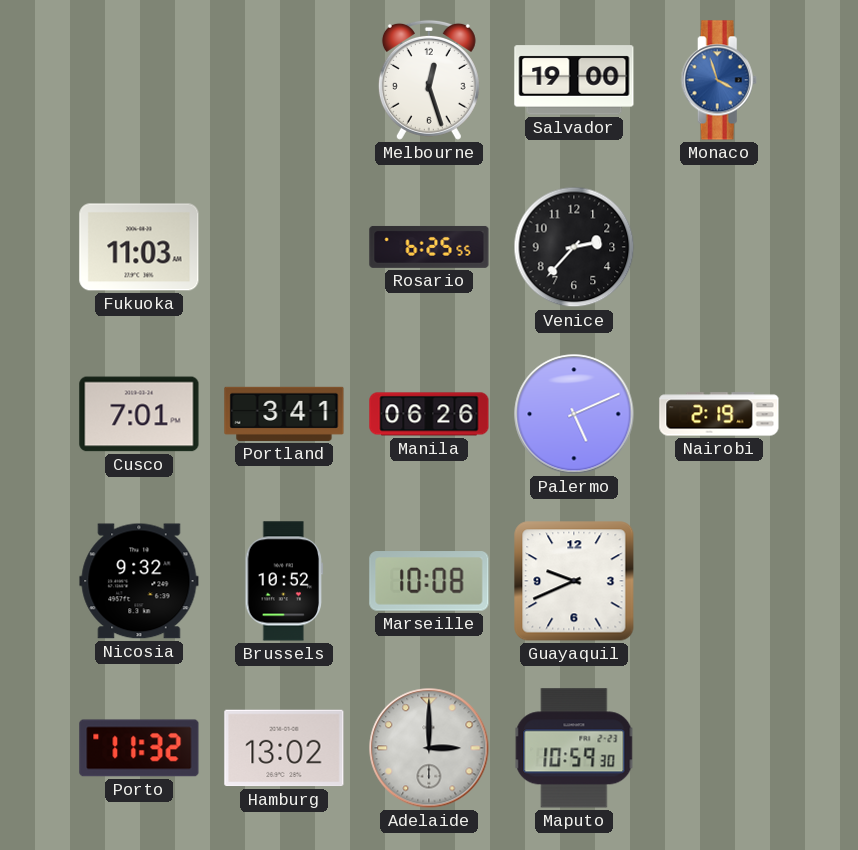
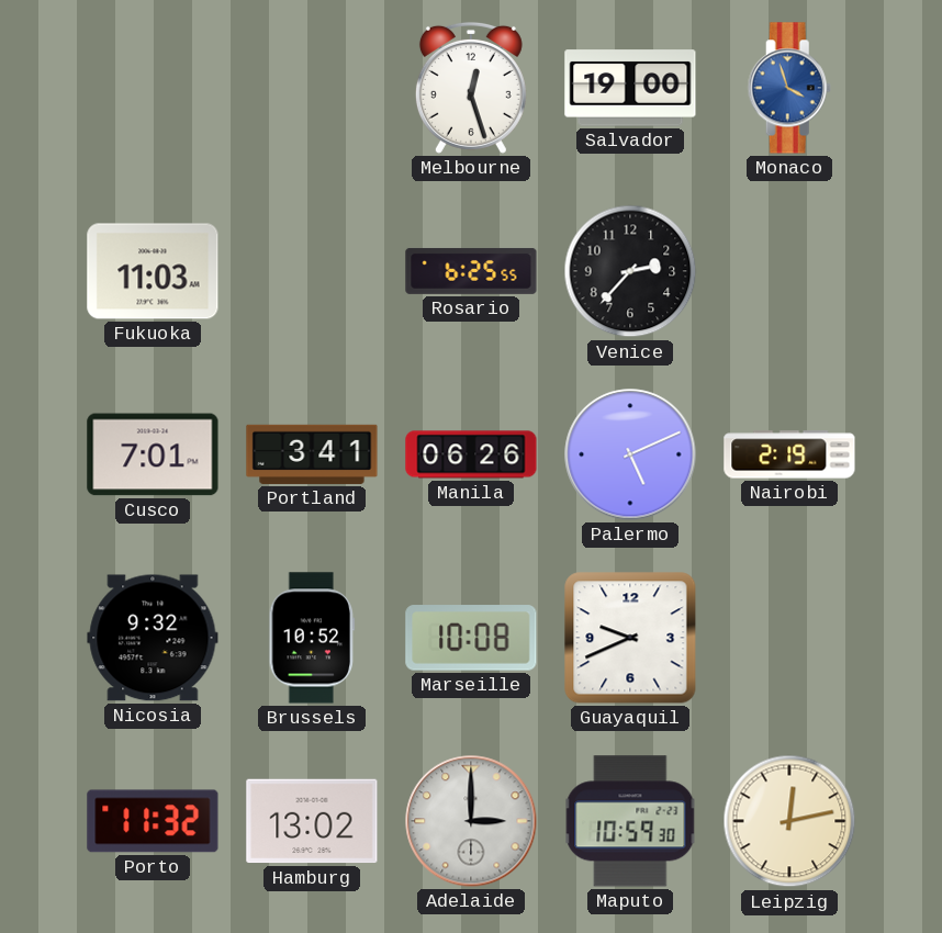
Leipzig: none -> 12:13
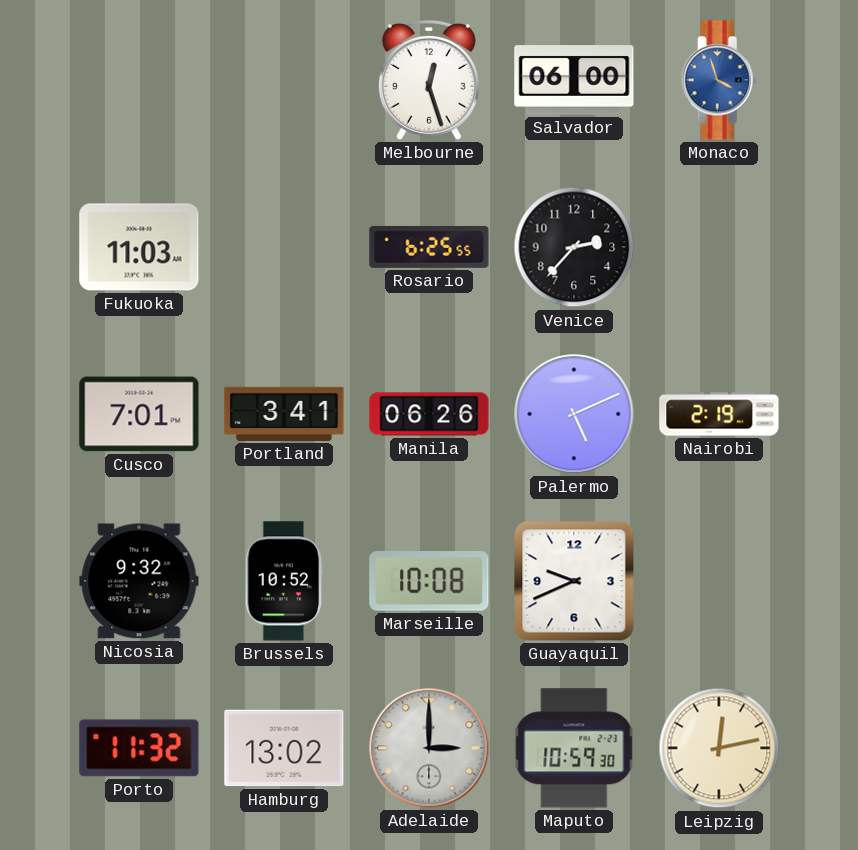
Salvador: 19:00 -> 06:00
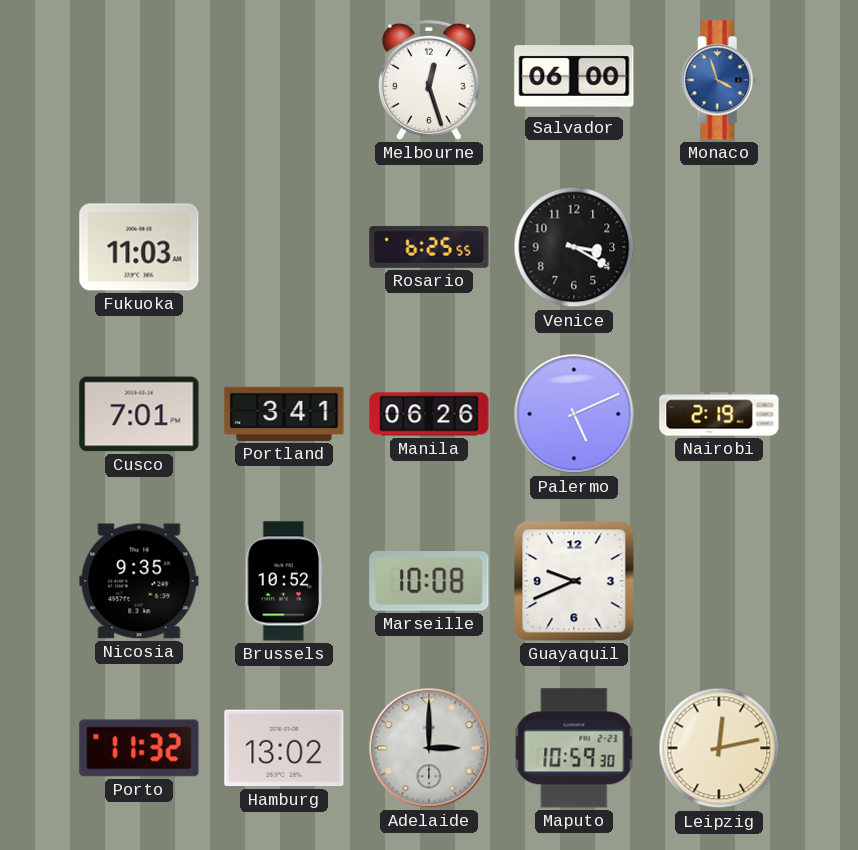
Venice: 2:37 -> 3:20
Nicosia: 9:32 -> 9:35
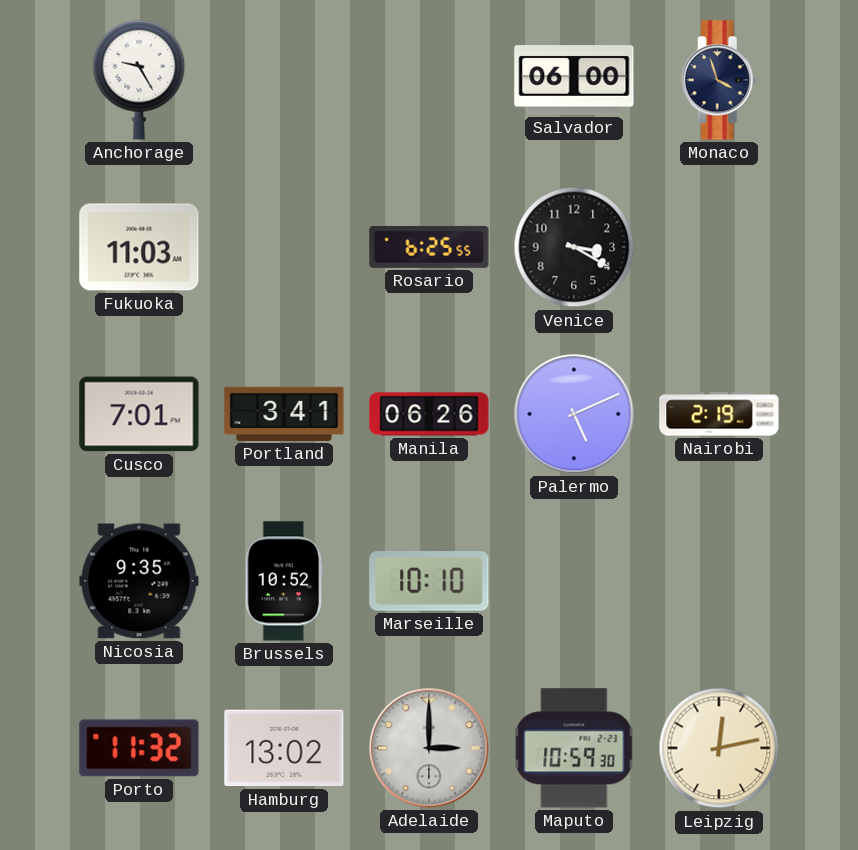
Anchorage: none -> 9:25
Melbourne: 12:27 -> none
Monaco dial: blue -> navy
Marseille: 10:08 -> 10:10
Guayaquil: 9:41 -> none
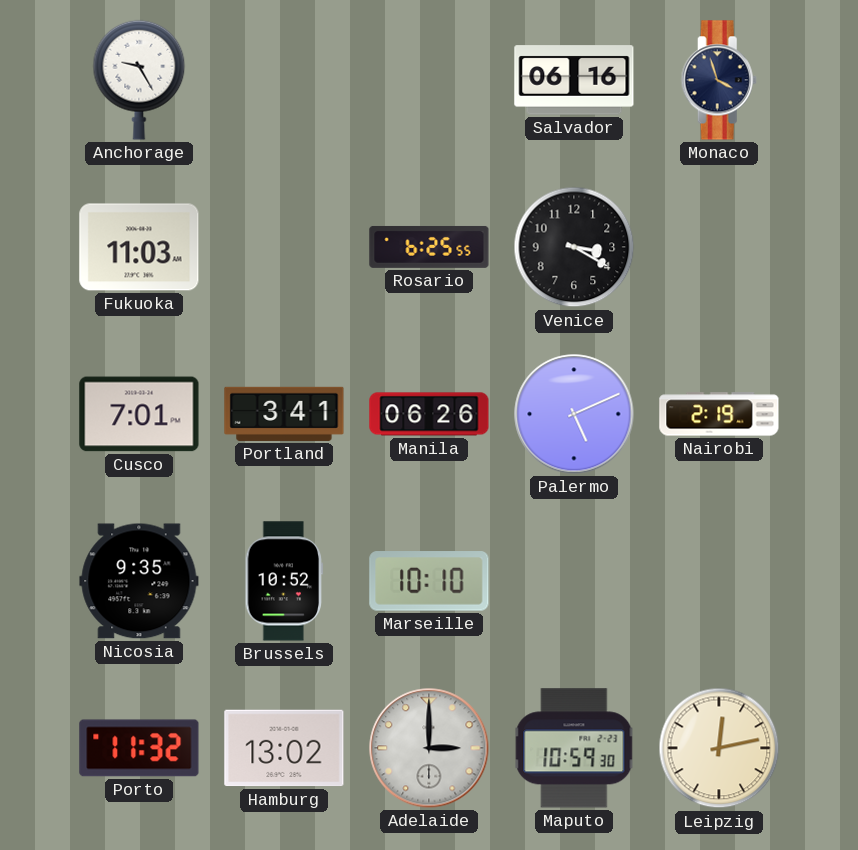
Salvador: 06:00 -> 06:16
